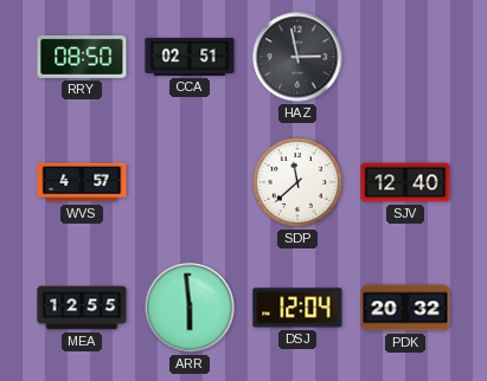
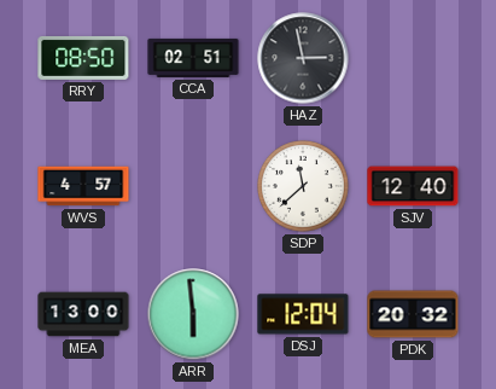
MEA: 12:55 -> 13:00
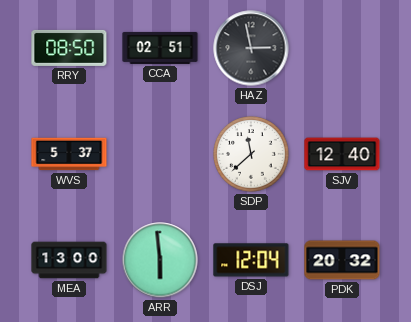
WVS: 4:57 -> 5:37
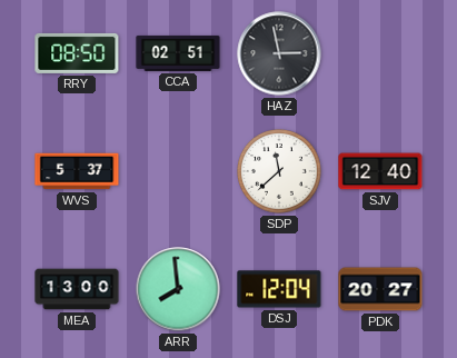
ARR: 5:59 -> 7:59
PDK: 20:32 -> 20:27
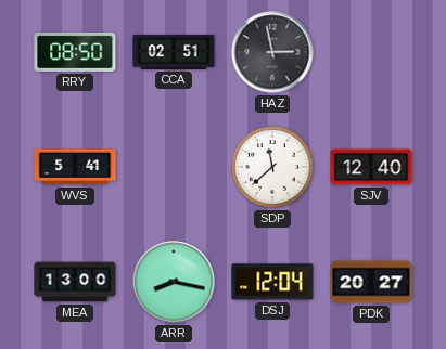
WVS: 5:37 -> 5:41
ARR: 7:59 -> 8:17
